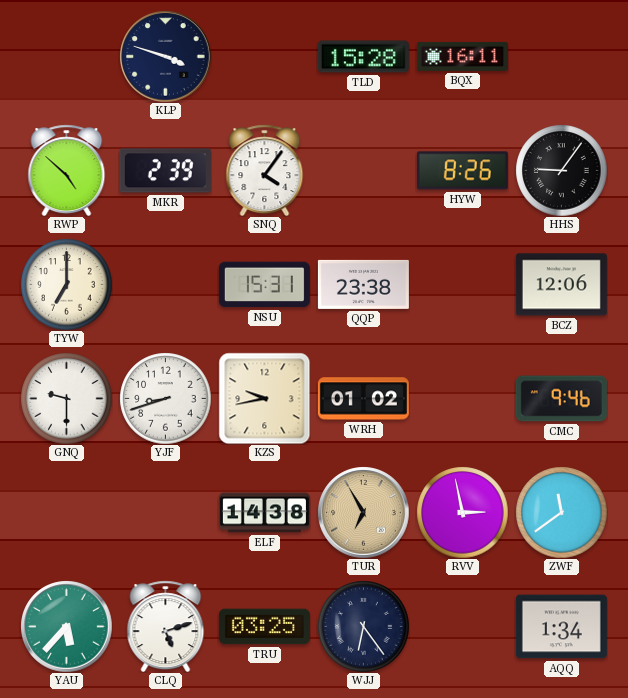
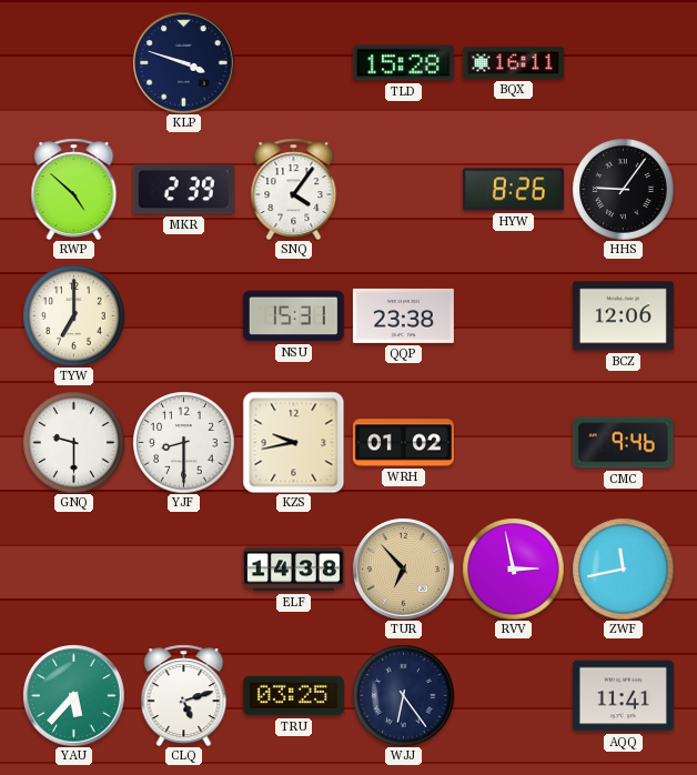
YJF: 8:42 -> 8:30
TUR: 6:55 -> 6:53
ZWF: 11:39 -> 11:43
AQQ: 1:34 -> 11:41
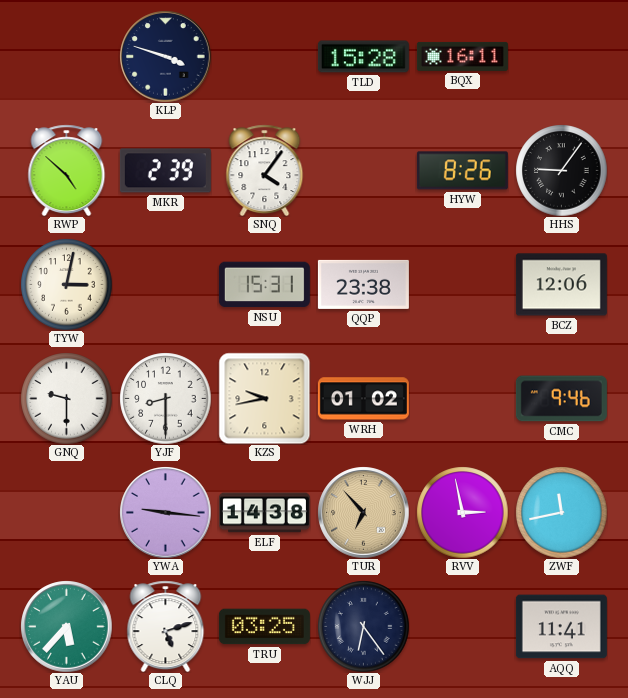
TYW: 7:00 -> 3:02
YWA: none -> 9:16
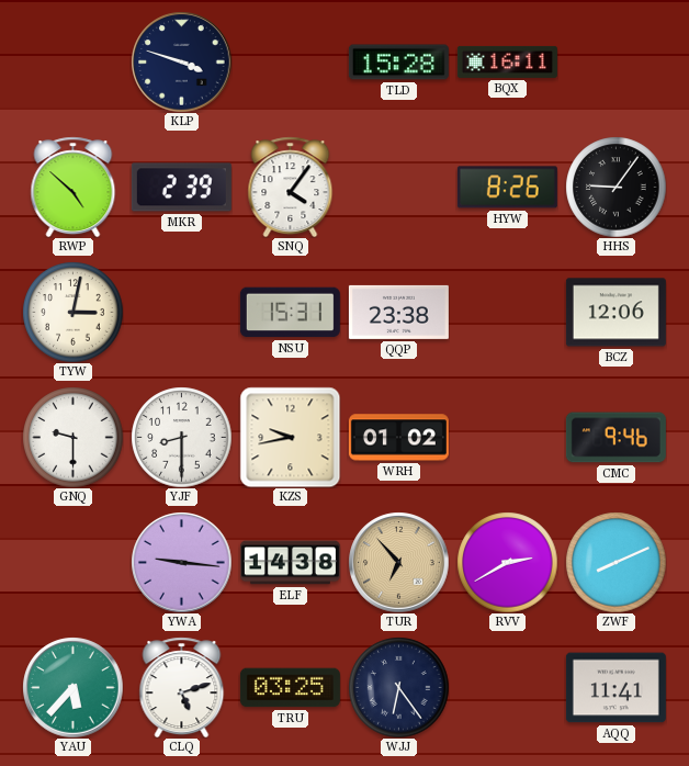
RVV: 2:58 -> 2:40
ZWF: 11:43 -> 8:11
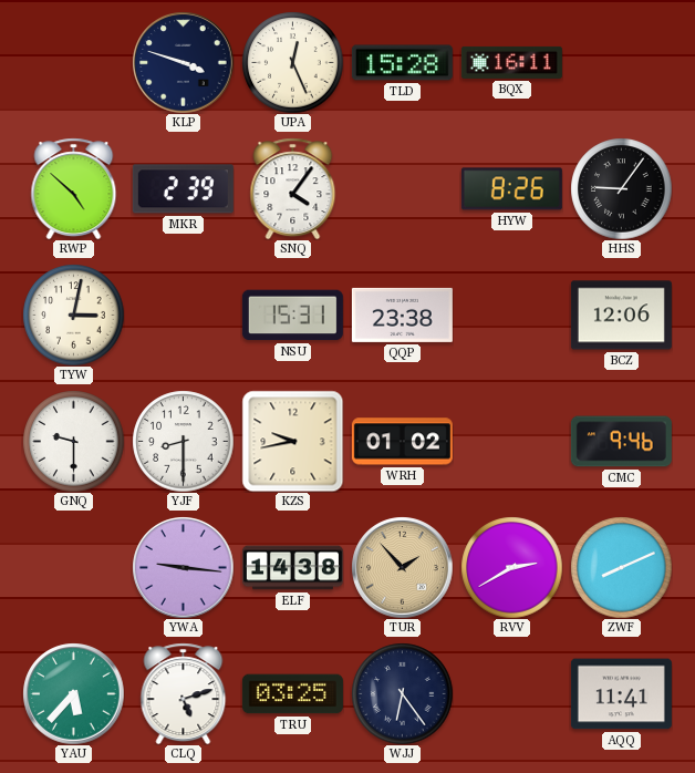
UPA: none -> 12:26
TUR: 6:53 -> 1:53
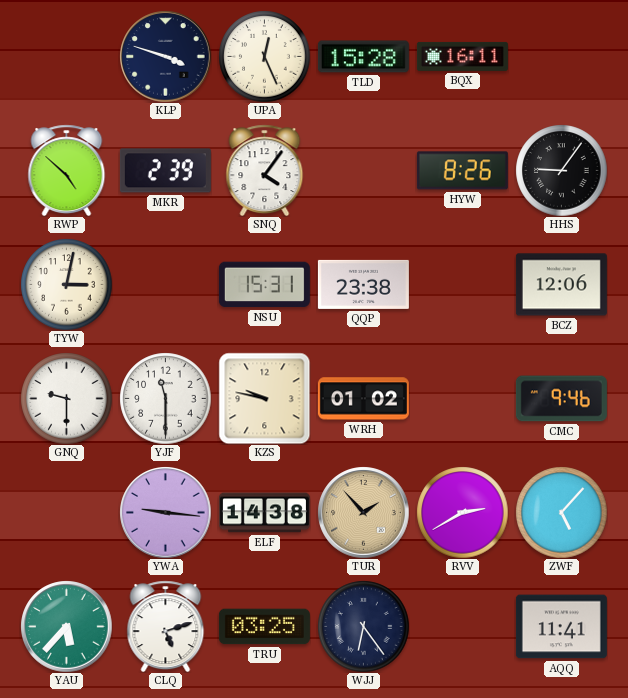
YJF: 8:30 -> 11:30
KZS: 9:43 -> 9:47
ZWF: 8:11 -> 5:07
